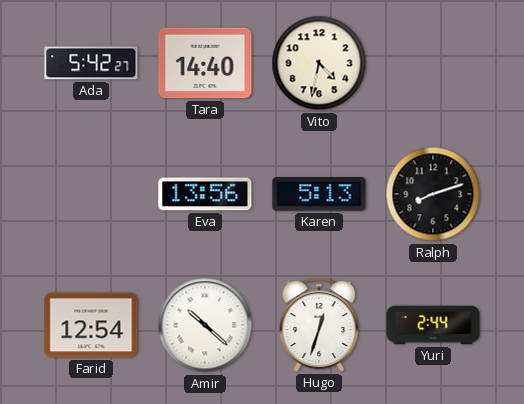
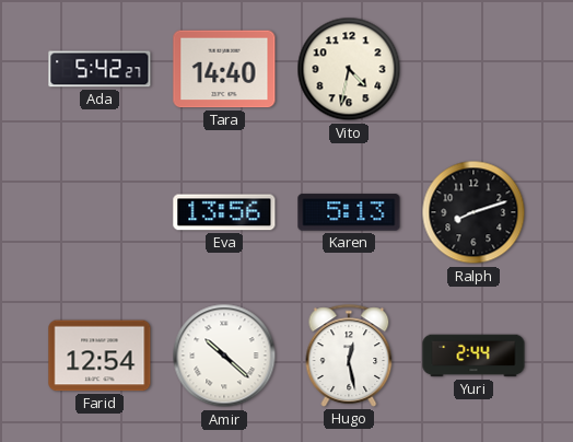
Hugo: 12:33 -> 12:28
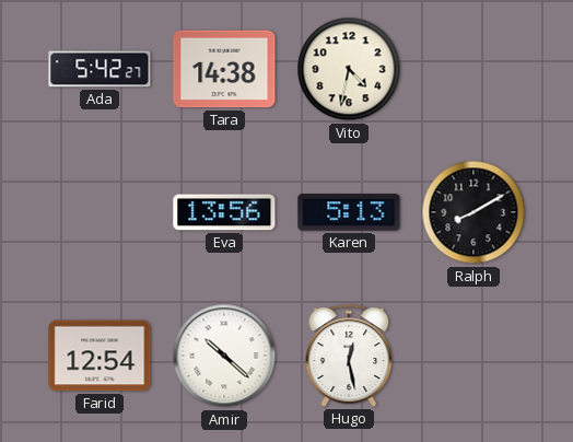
Tara: 14:40 -> 14:38
Ralph: 8:12 -> 8:10
Yuri: 2:44 -> none
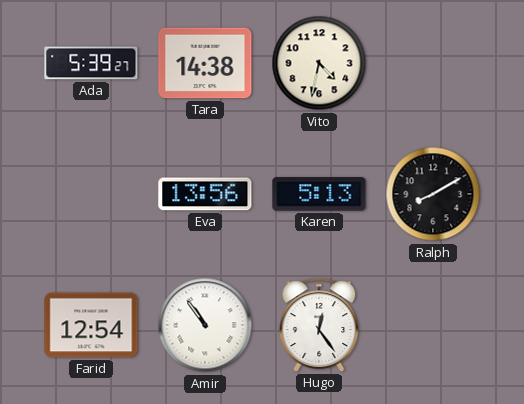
Ada: 5:42 -> 5:39
Amir: 10:22 -> 10:54
Hugo: 12:28 -> 12:24
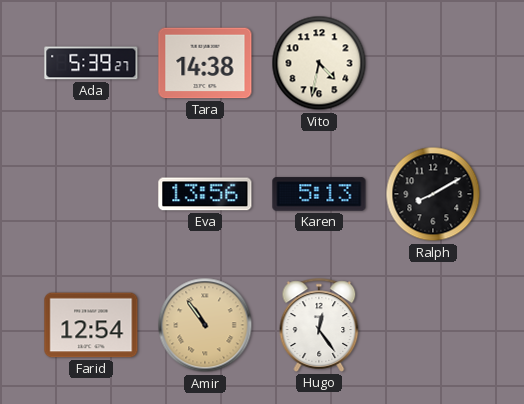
Amir dial: white -> champagne
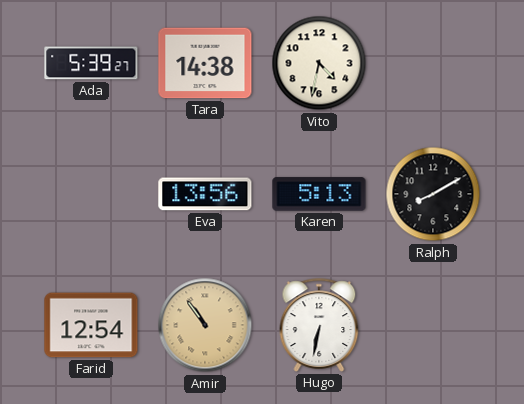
Hugo: 12:24 -> 6:32
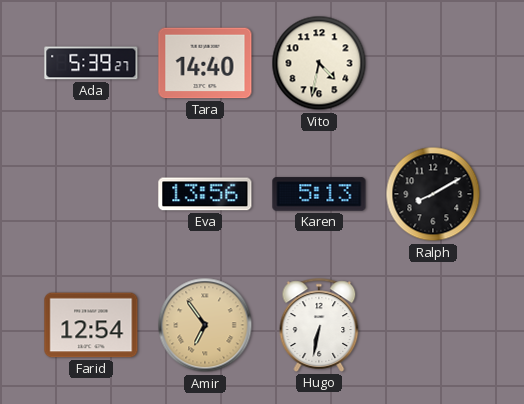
Tara: 14:38 -> 14:40
Amir: 10:54 -> 6:54
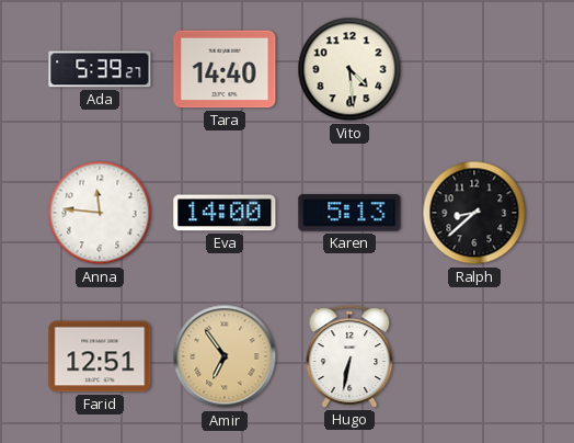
Vito: 4:32 -> 4:29
Anna: none -> 11:46
Eva: 13:56 -> 14:00
Ralph: 8:10 -> 8:38
Farid: 12:54 -> 12:51
